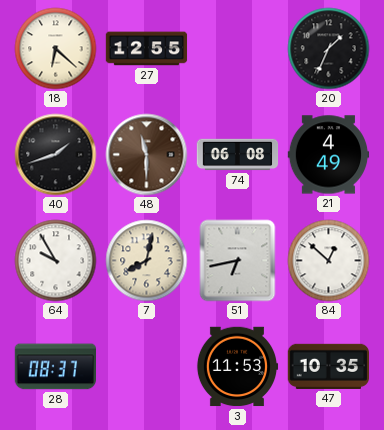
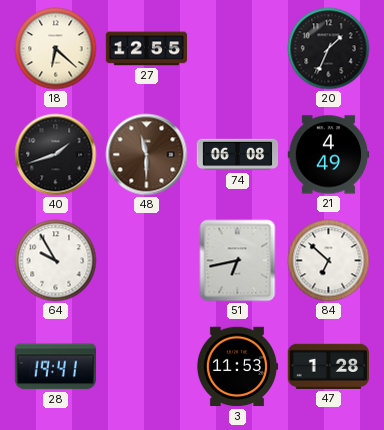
7: 8:02 -> none
84: 12:52 -> 6:52
28: 08:37 -> 19:41
47: 10:35 -> 1:28
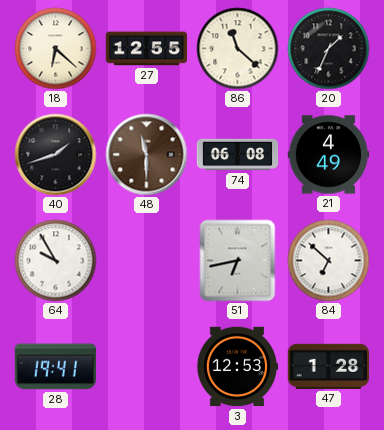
86: none -> 11:22
3: 11:53 -> 12:53
